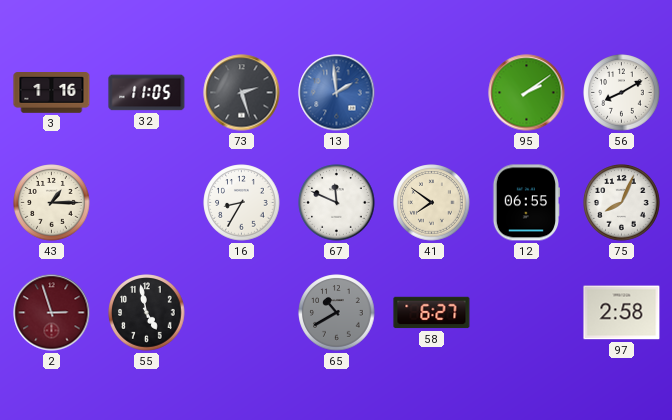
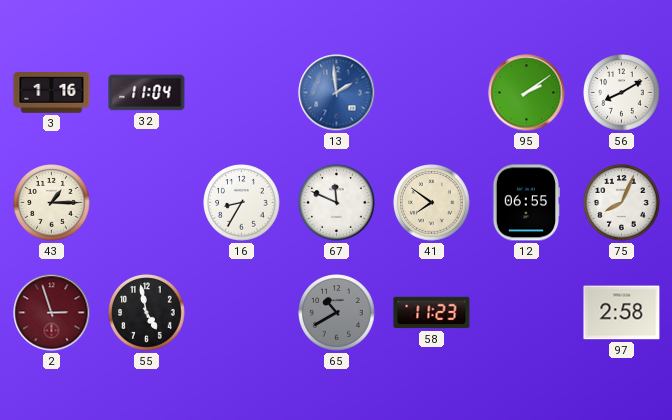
32: 11:05 -> 11:04
73: 2:27 -> none
58: 6:27 -> 11:23
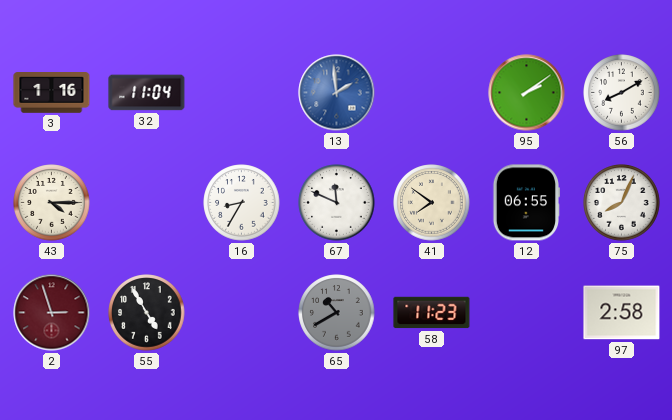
43: 1:15 -> 4:15
55: 4:58 -> 4:55
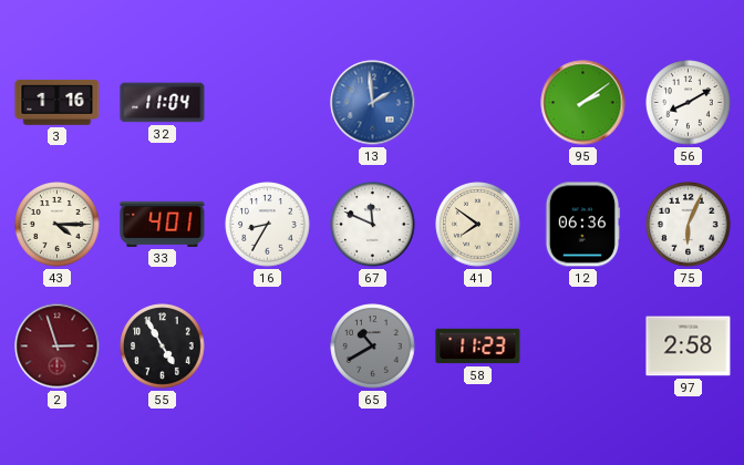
33: none -> 4:01
12: 06:55 -> 06:36
75: 8:04 -> 6:04
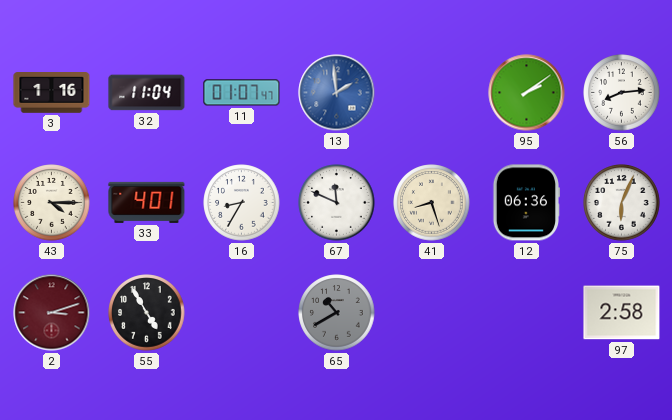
11: none -> 01:07
56: 8:10 -> 8:14
41: 7:51 -> 8:27
2: 2:57 -> 3:12
58: 11:23 -> none
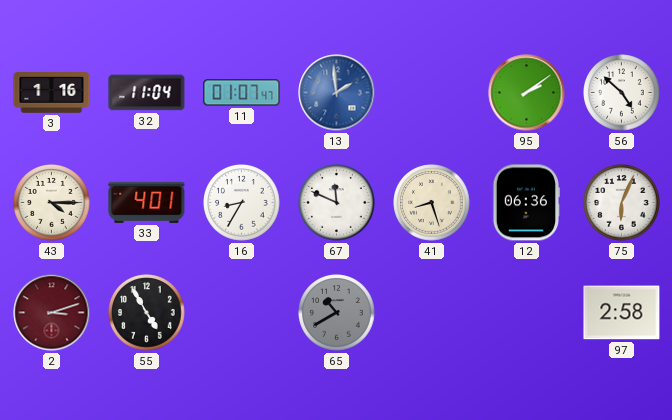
56: 8:14 -> 4:52
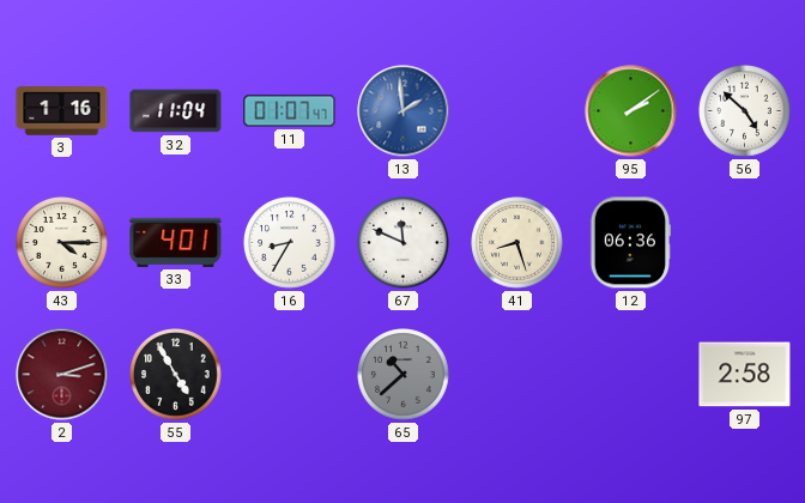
75: 6:04 -> none
65: 10:40 -> 10:38
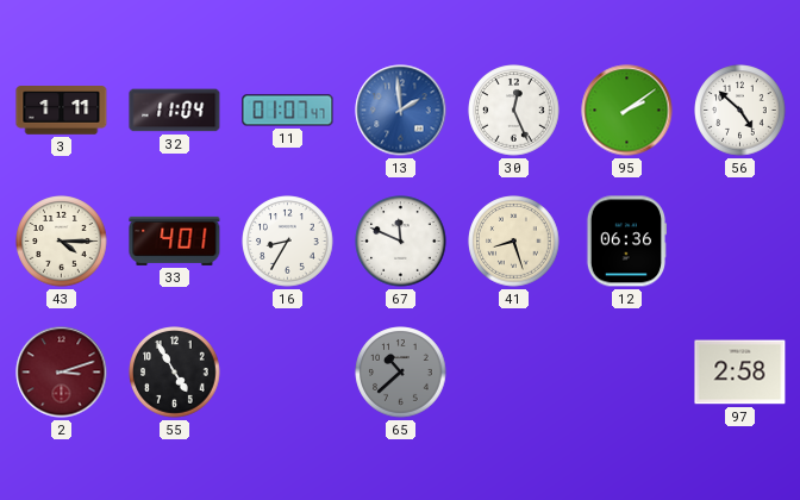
3: 1:16 -> 1:11
30: none -> 12:26
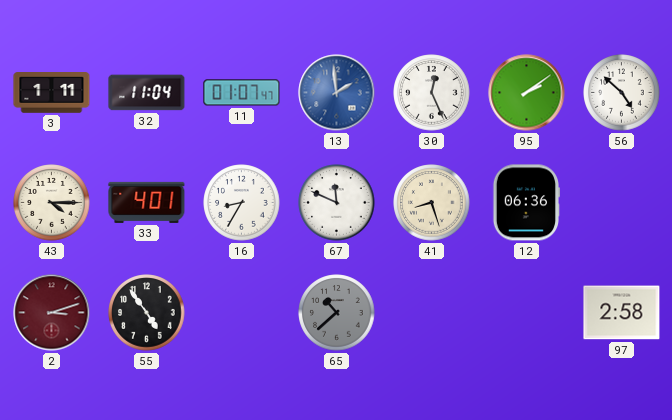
55: 4:55 -> 4:54
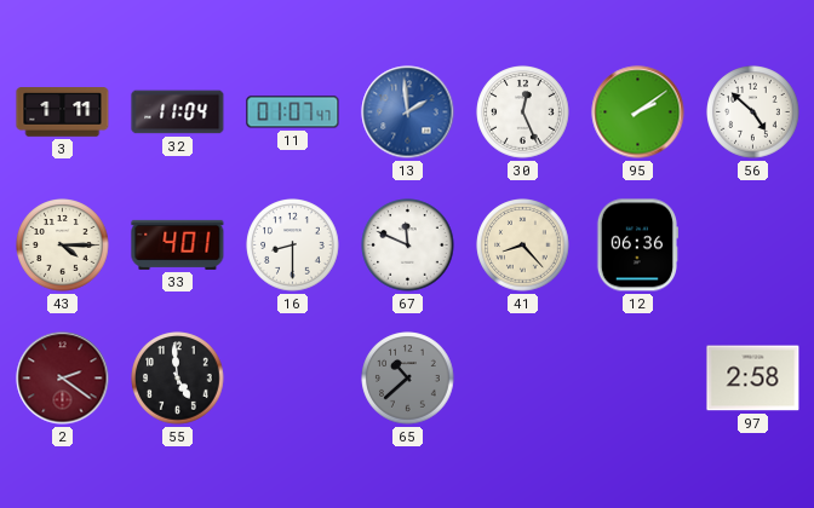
16: 8:35 -> 8:30
41: 8:27 -> 8:23
2: 3:12 -> 2:21
55: 4:54 -> 4:59
